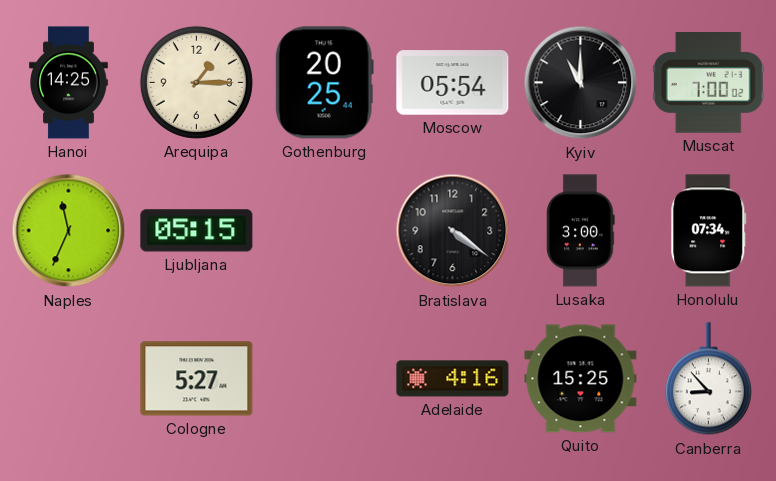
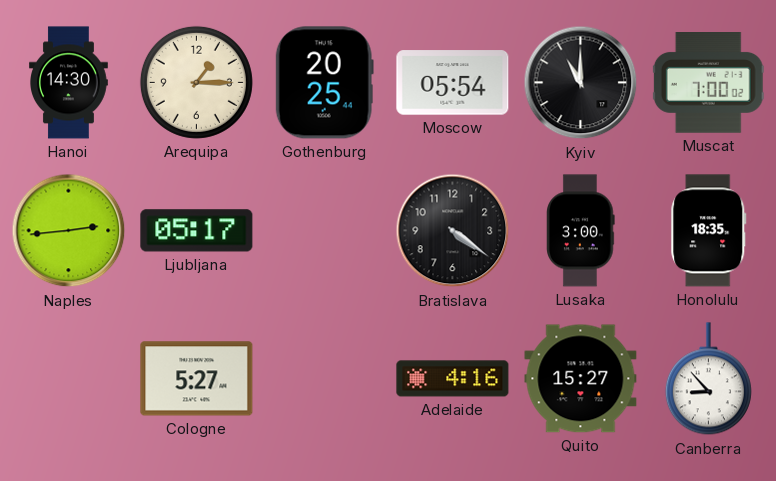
Hanoi: 14:25 -> 14:30
Naples: 11:34 -> 2:44
Ljubljana: 05:15 -> 05:17
Honolulu: 07:34 -> 18:35
Quito: 15:25 -> 15:27
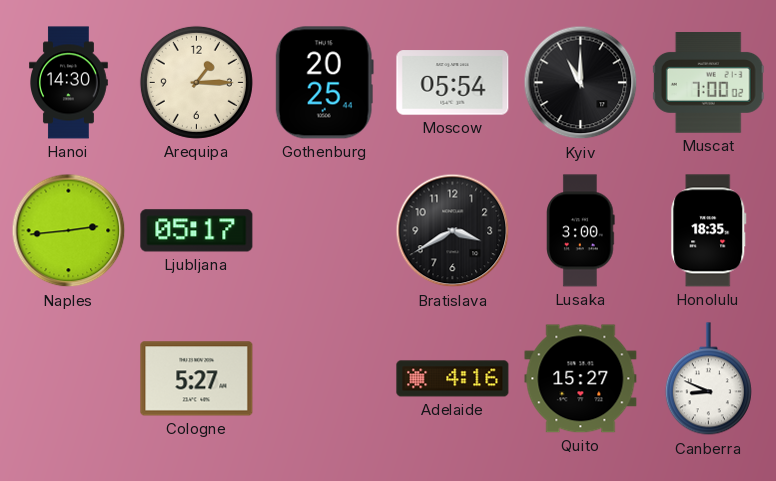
Bratislava: 4:21 -> 3:40
Canberra: 8:53 -> 8:49
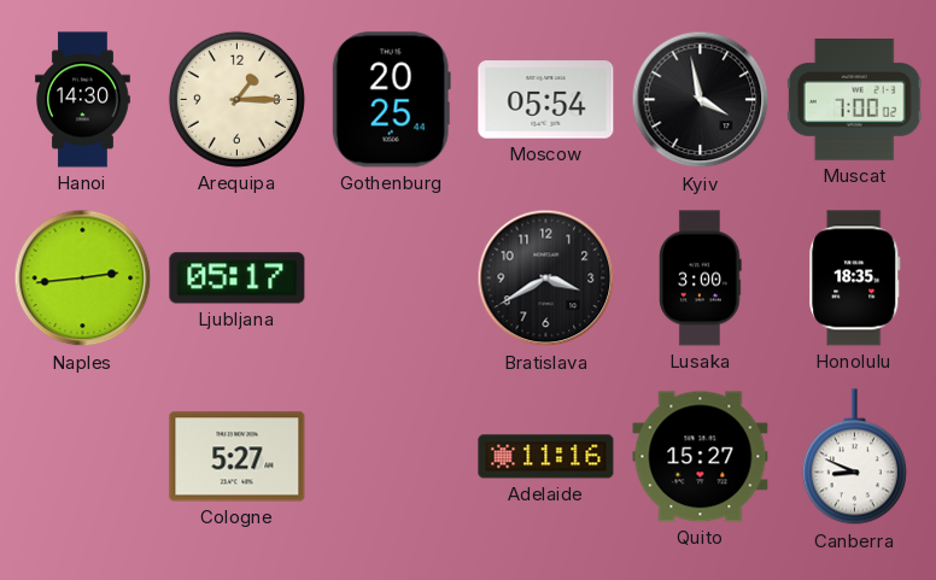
Kyiv: 11:00 -> 3:58
Adelaide: 4:16 -> 11:16
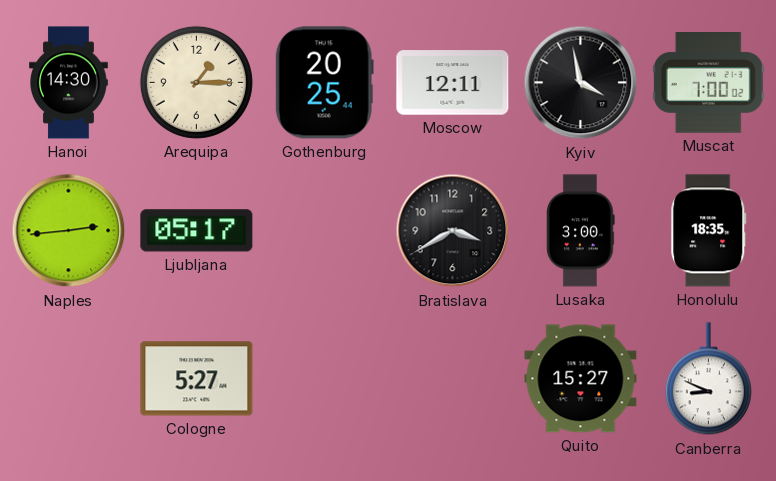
Moscow: 05:54 -> 12:11
Adelaide: 11:16 -> none
